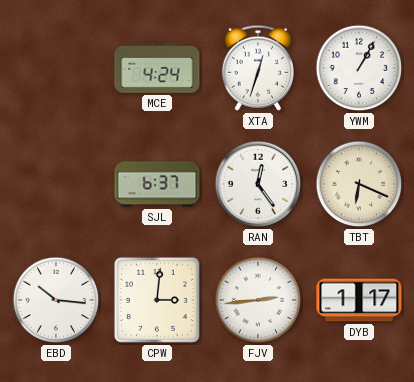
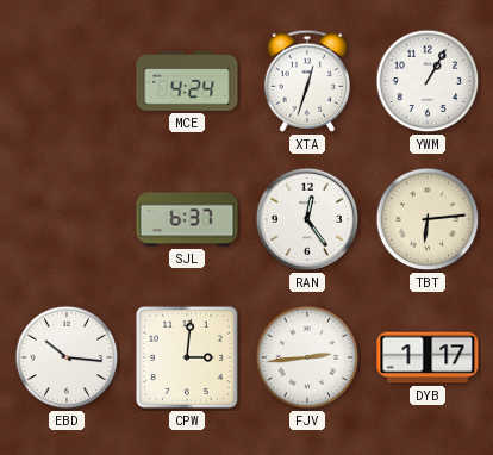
TBT: 6:19 -> 6:14
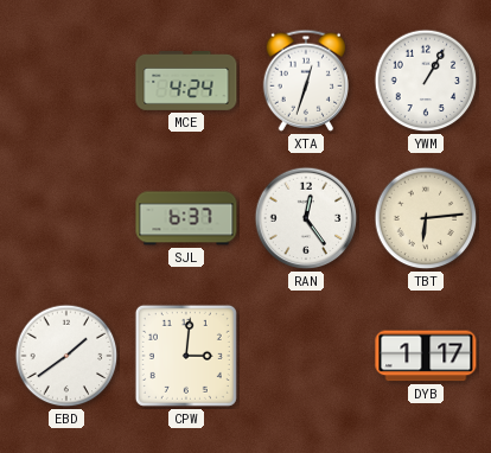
EBD: 10:16 -> 1:39
FJV: 2:44 -> none
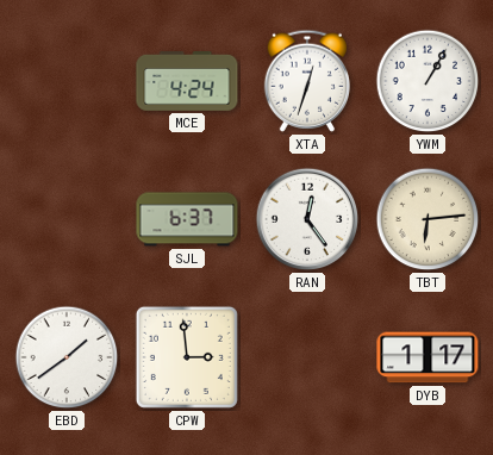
CPW: 3:01 -> 2:59
